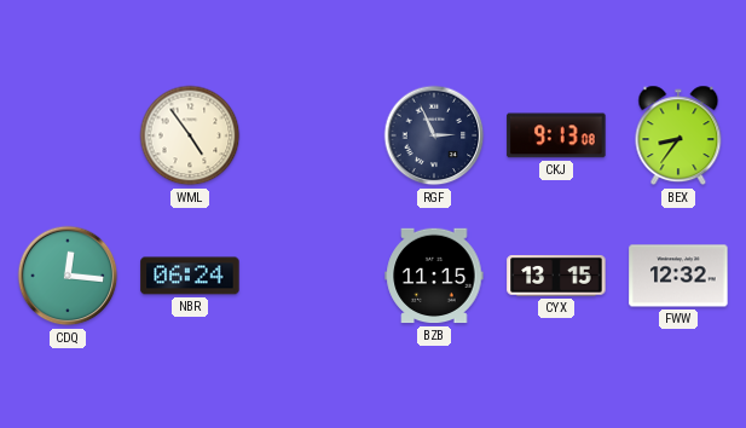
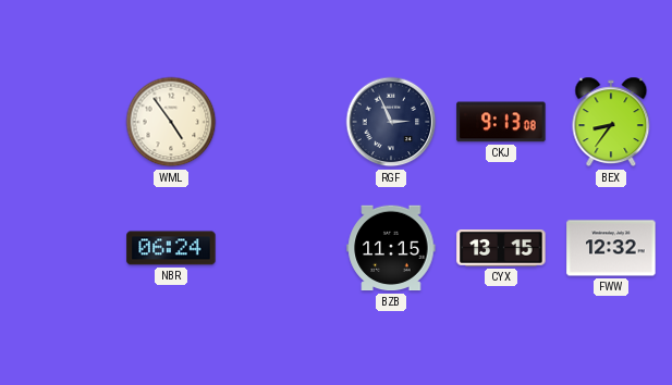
CDQ: 12:16 -> none
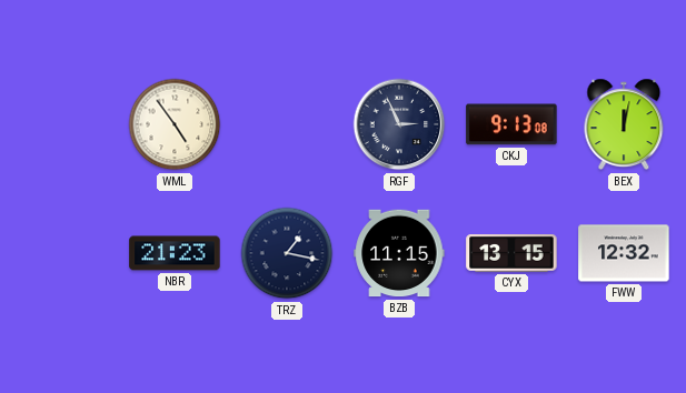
BEX: 8:36 -> 12:02
NBR: 06:24 -> 21:23
TRZ: none -> 1:17
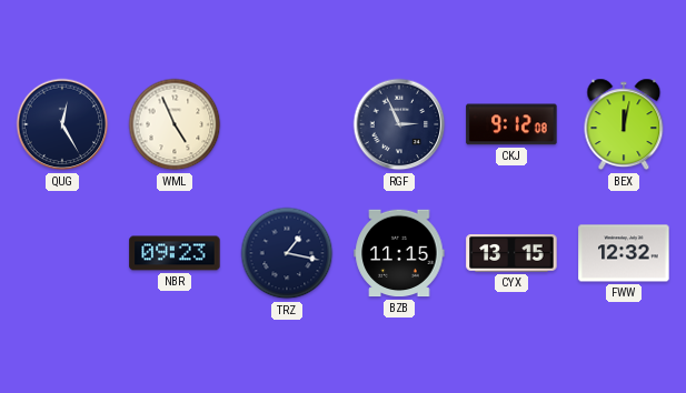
QUG: none -> 12:25
WML: 4:54 -> 4:56
CKJ: 9:13 -> 9:12
NBR: 21:23 -> 09:23
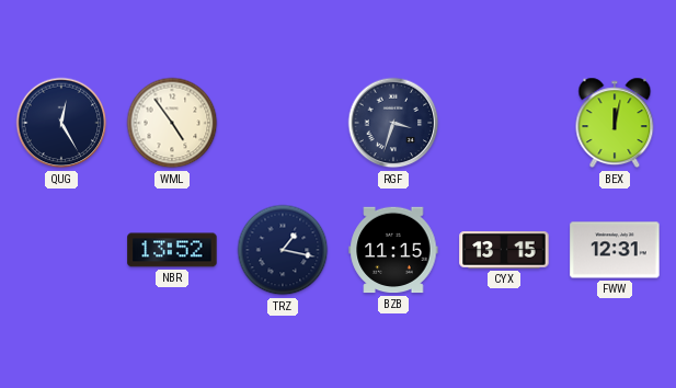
WML: 4:56 -> 4:54
RGF: 2:56 -> 3:33
CKJ: 9:12 -> none
NBR: 09:23 -> 13:52
FWW: 12:32 -> 12:31
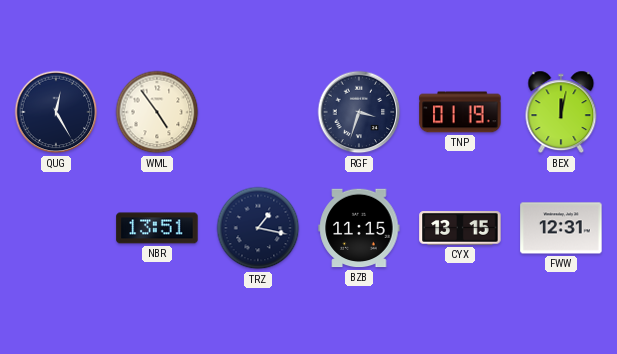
TNP: none -> 01:19
NBR: 13:52 -> 13:51
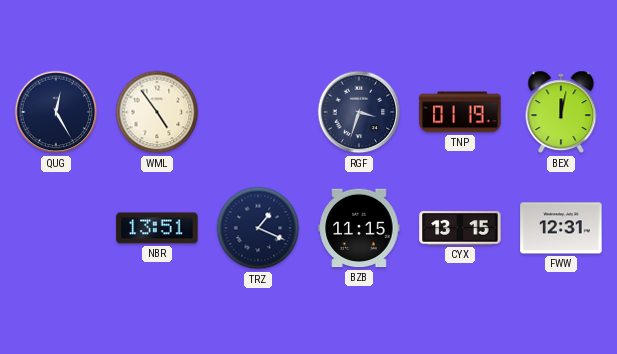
TRZ: 1:17 -> 1:19
